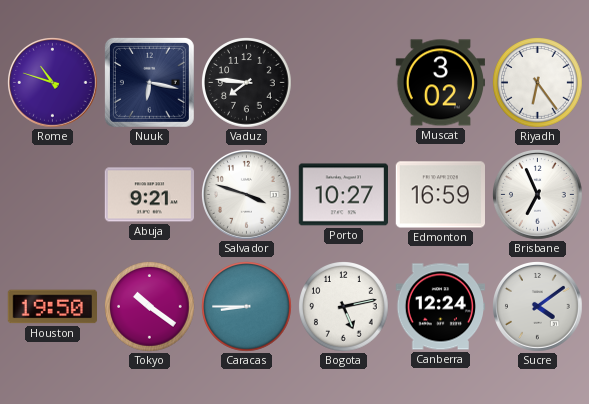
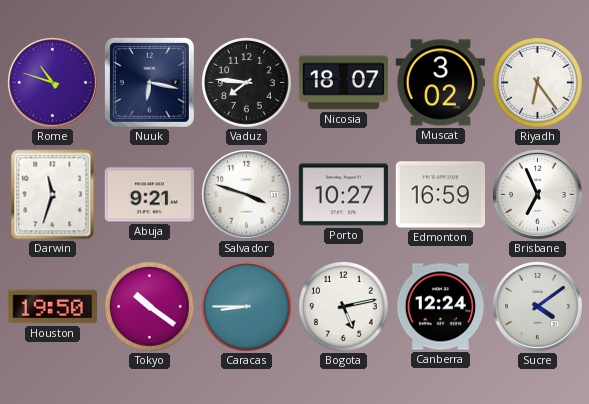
Nicosia: none -> 18:07
Darwin: none -> 11:33
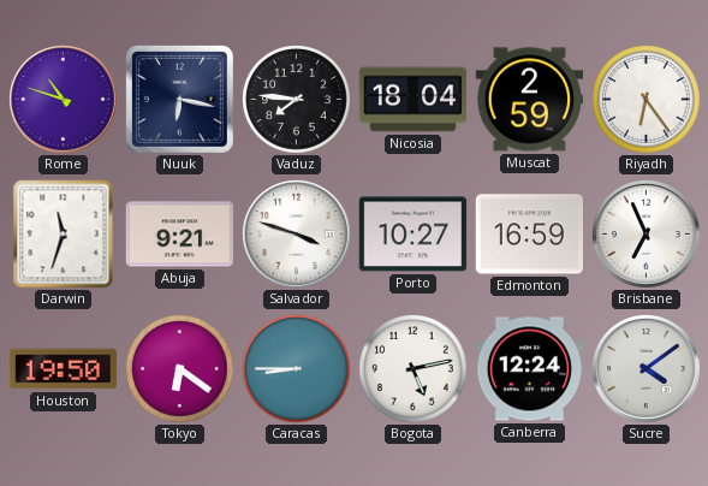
Nicosia: 18:07 -> 18:04
Muscat: 3:02 -> 2:59
Tokyo: 10:21 -> 6:21
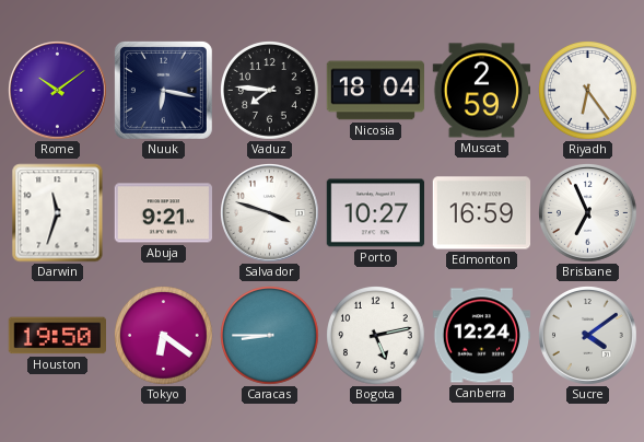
Rome: 10:48 -> 10:09
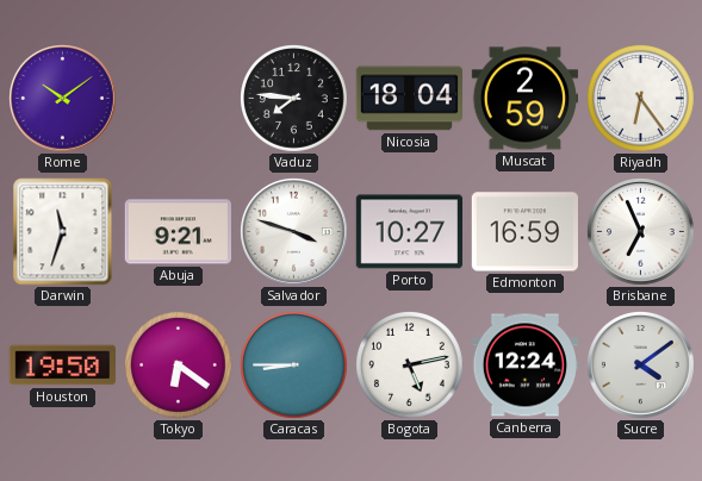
Nuuk: 6:17 -> none
